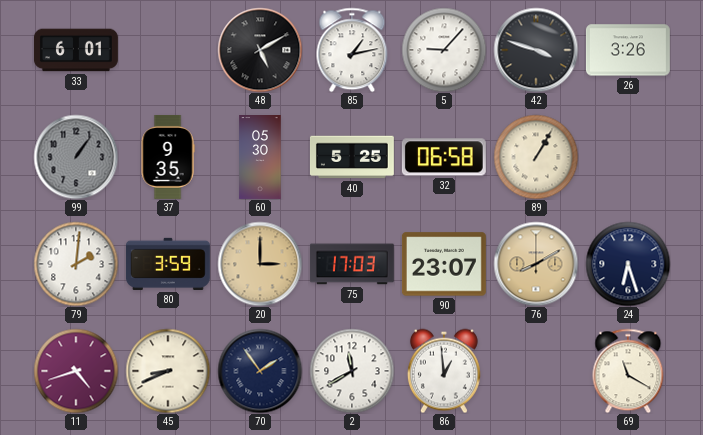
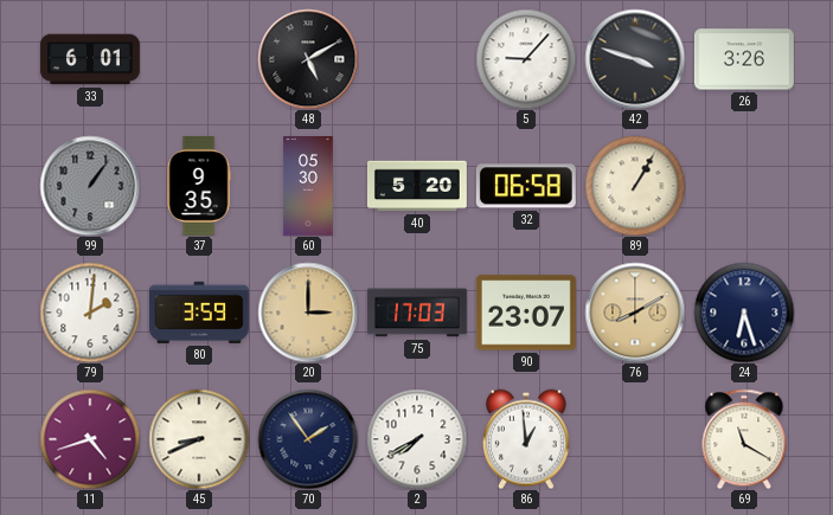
85: 1:13 -> none
40: 5:25 -> 5:20
2: 11:40 -> 7:40
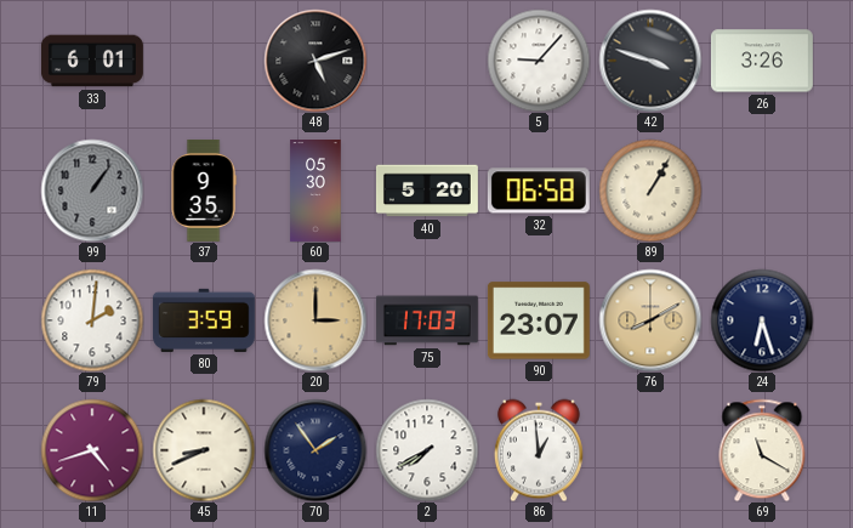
48: 5:10 -> 5:12
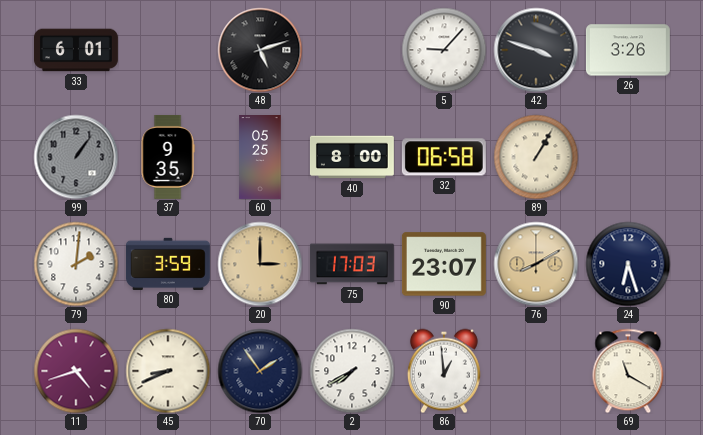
60: 05:30 -> 05:25
40: 5:20 -> 8:00
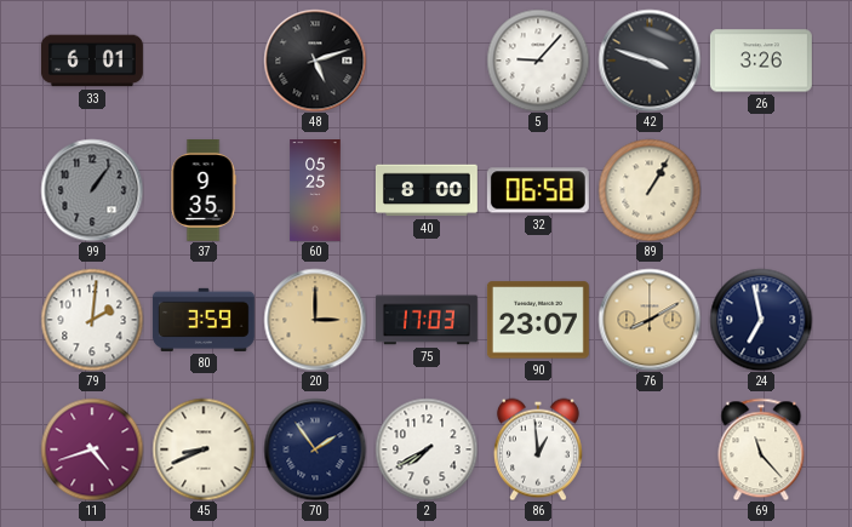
24: 6:27 -> 6:58
69: 11:20 -> 11:23
